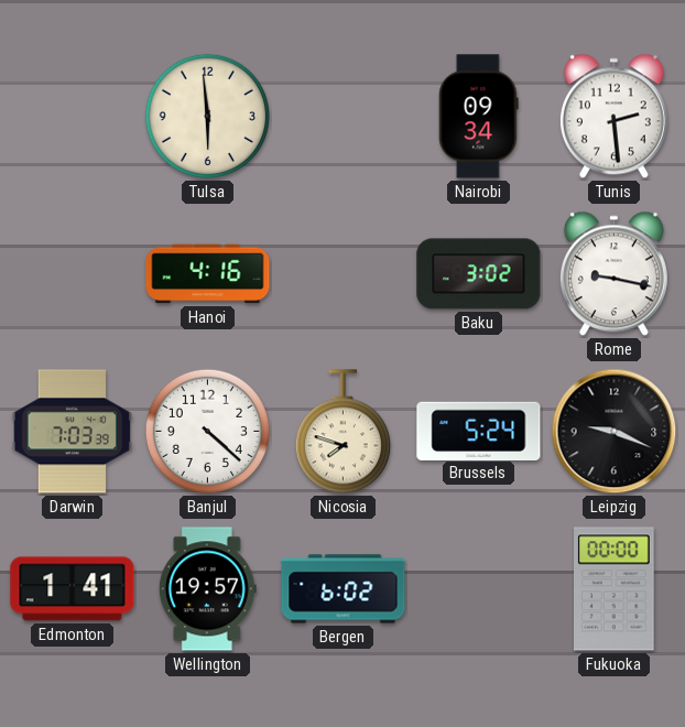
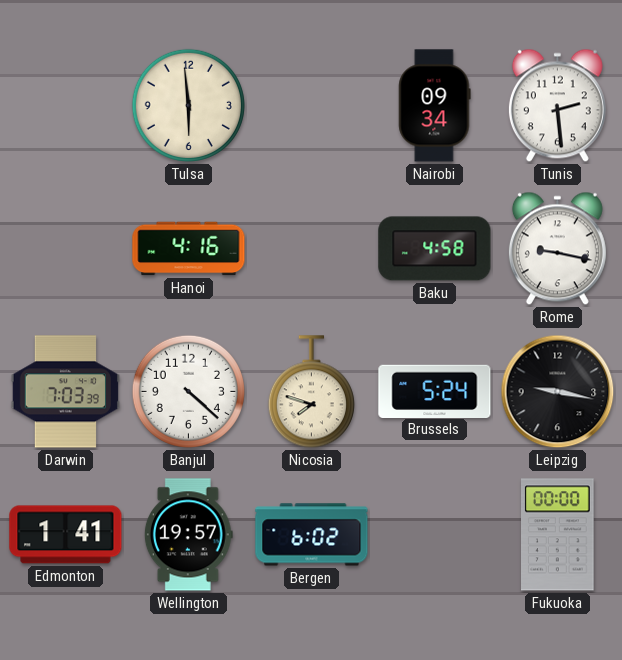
Baku: 3:02 -> 4:58
Leipzig: 9:19 -> 9:17
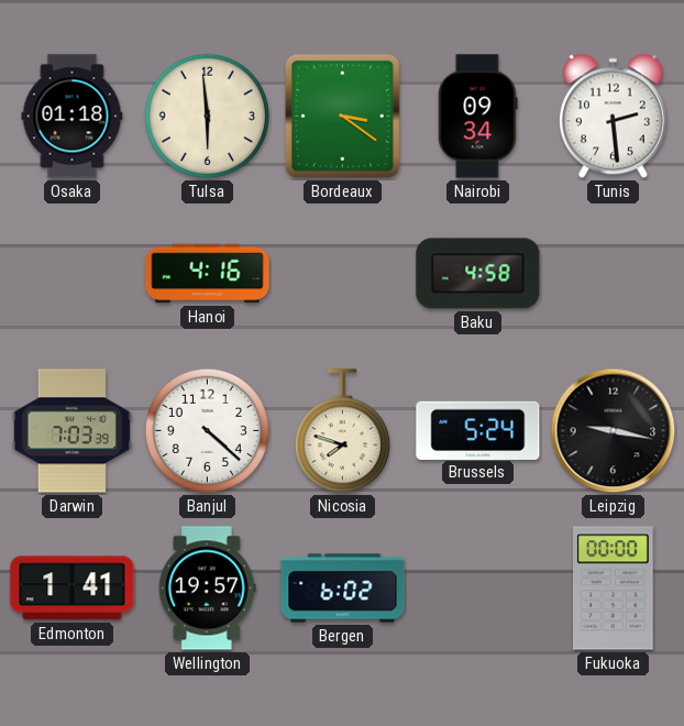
Osaka: none -> 01:18
Bordeaux: none -> 3:21
Rome: 9:17 -> none
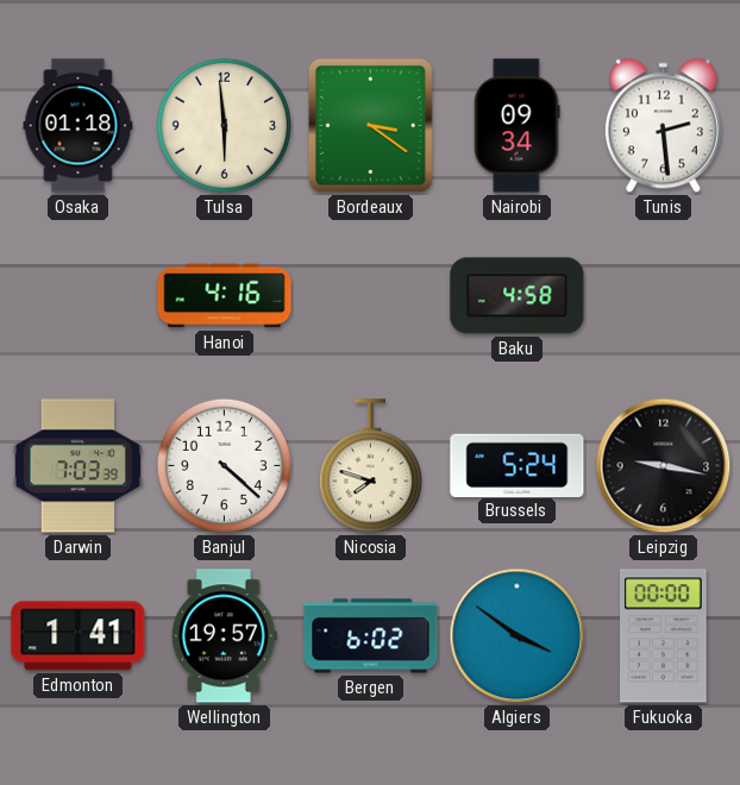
Algiers: none -> 3:51
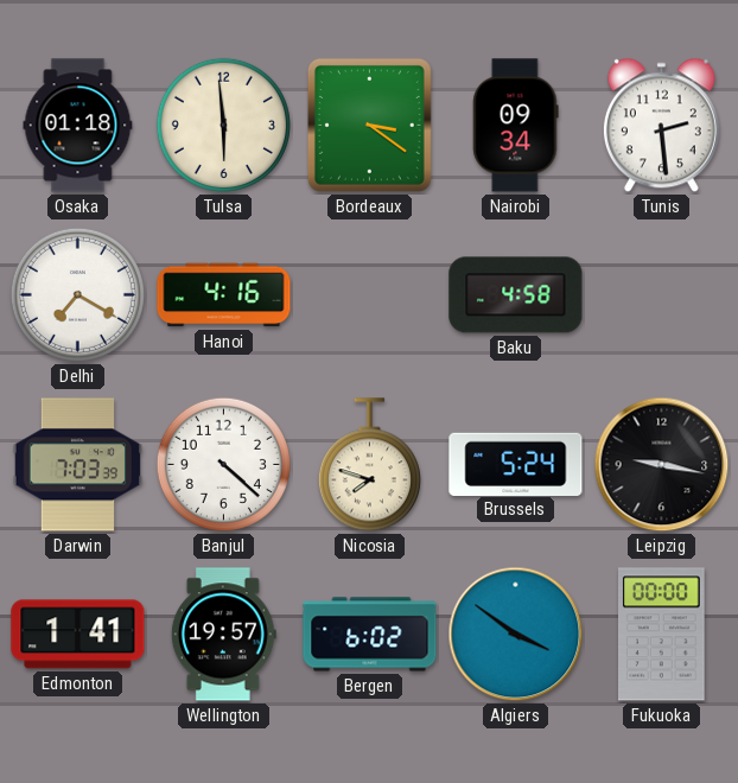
Delhi: none -> 7:20
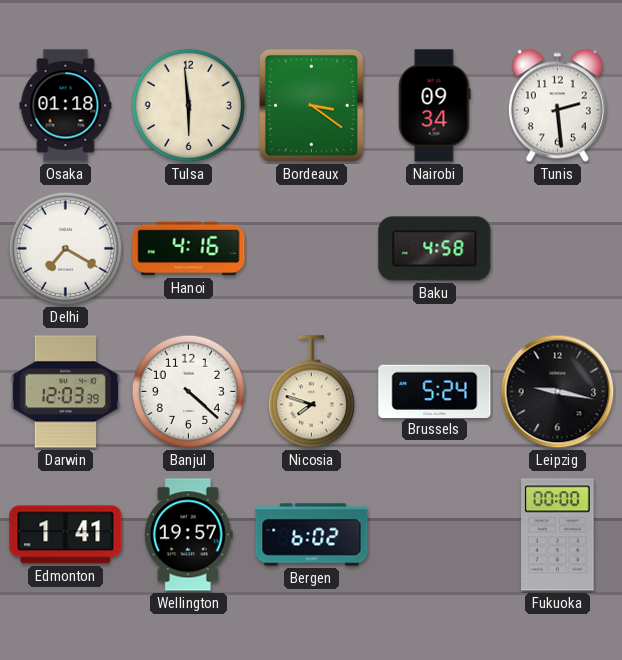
Darwin: 7:03 -> 12:03
Algiers: 3:51 -> none
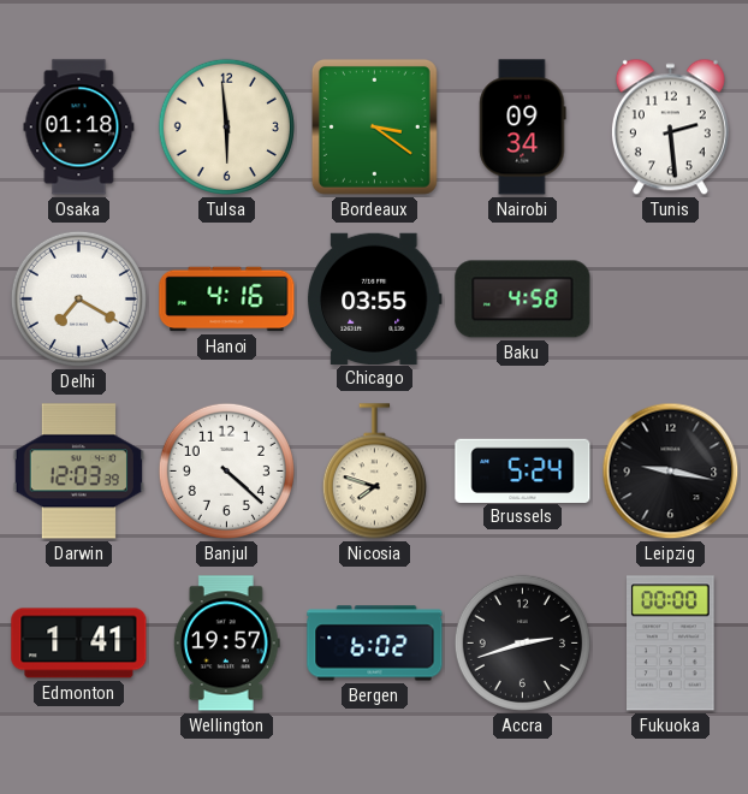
Chicago: none -> 03:55
Accra: none -> 2:42
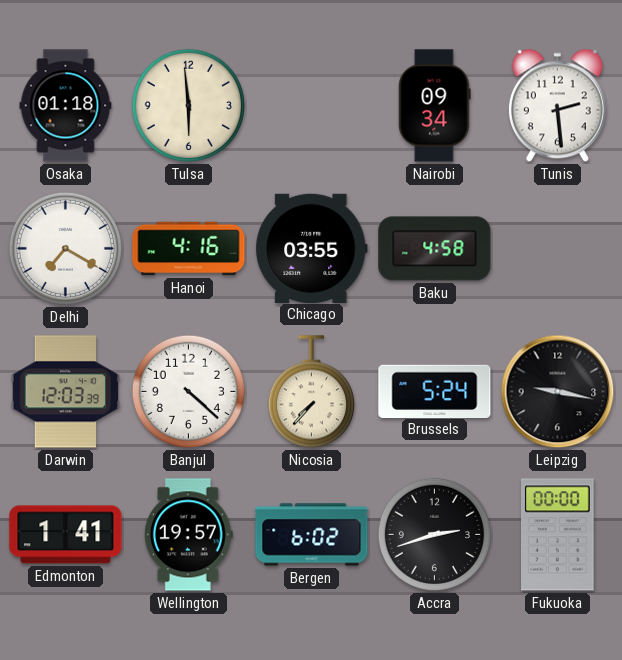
Bordeaux: 3:21 -> none
Nicosia: 7:48 -> 7:37
